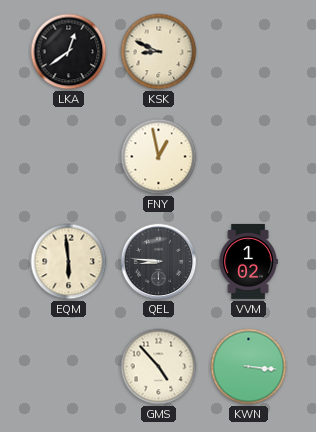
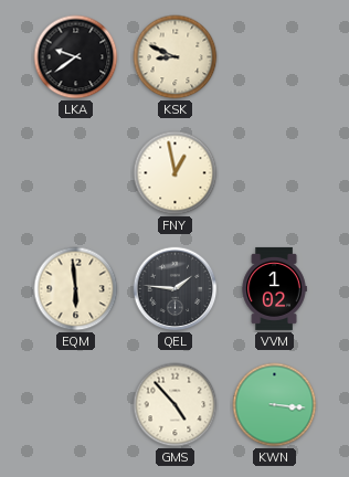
LKA: 12:39 -> 9:39
QEL: 8:46 -> 1:46
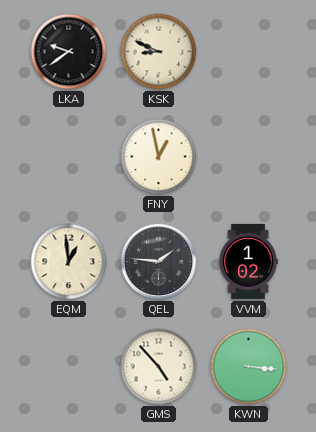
EQM: 5:59 -> 12:59
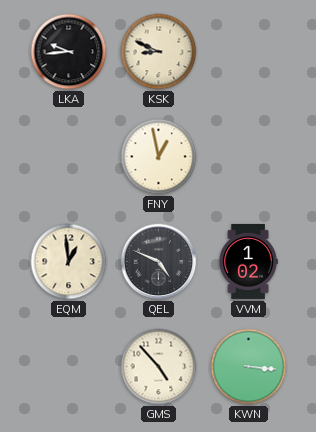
LKA: 9:39 -> 9:44
QEL: 1:46 -> 4:49
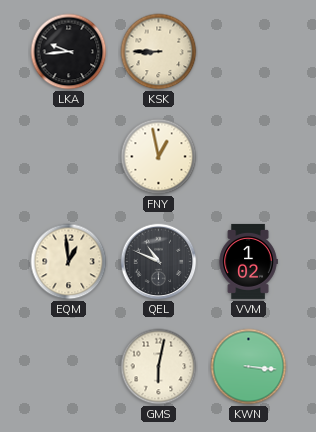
KSK: 8:49 -> 8:45
QEL: 4:49 -> 10:49
GMS: 4:53 -> 6:02
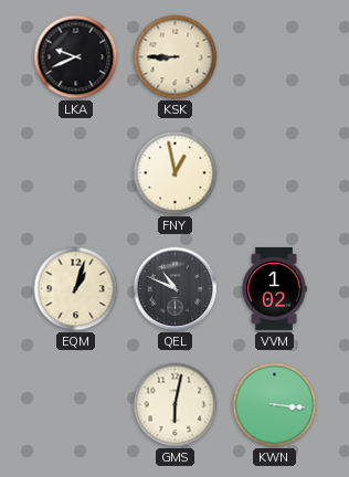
LKA: 9:44 -> 9:41
EQM: 12:59 -> 1:03
